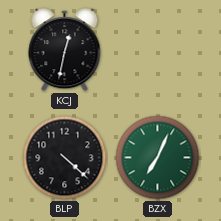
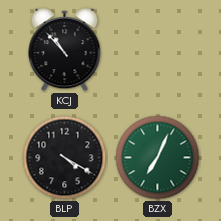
KCJ: 12:32 -> 10:53
BLP: 4:22 -> 4:20
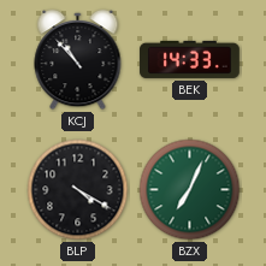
BEK: none -> 14:33
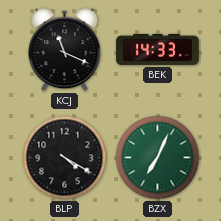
KCJ: 10:53 -> 11:19
